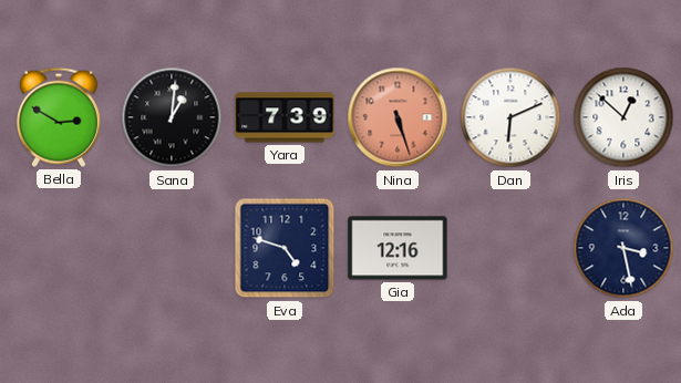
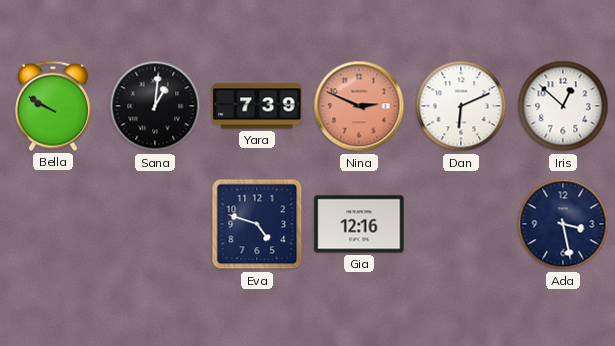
Bella: 2:50 -> 9:50
Nina: 5:27 -> 2:49
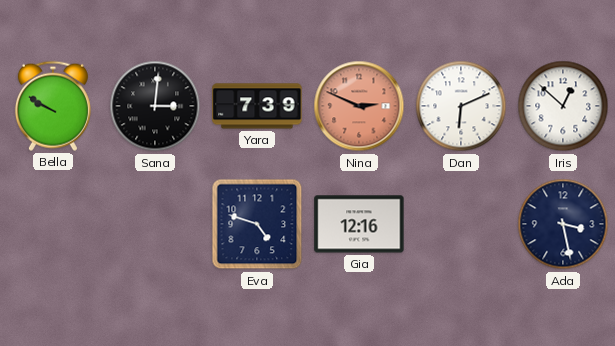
Sana: 1:01 -> 3:01
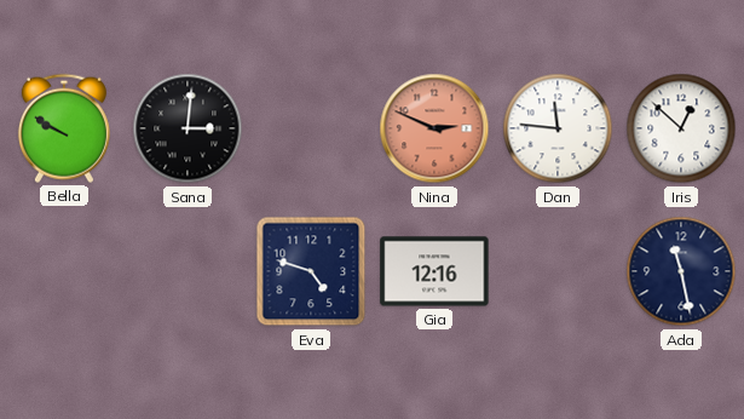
Yara: 7:39 -> none
Dan: 6:11 -> 11:46
Ada: 3:28 -> 11:28
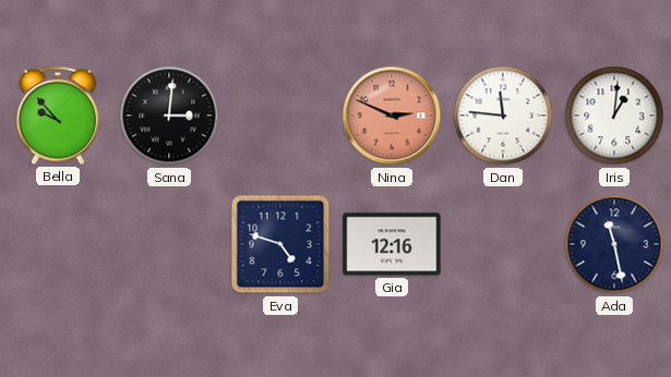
Bella: 9:50 -> 9:53
Iris: 12:52 -> 1:01
